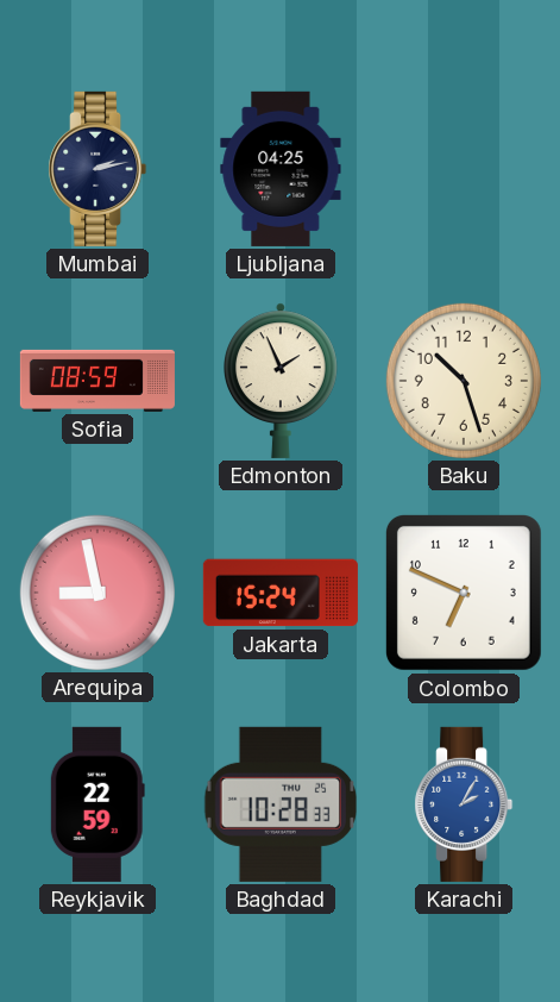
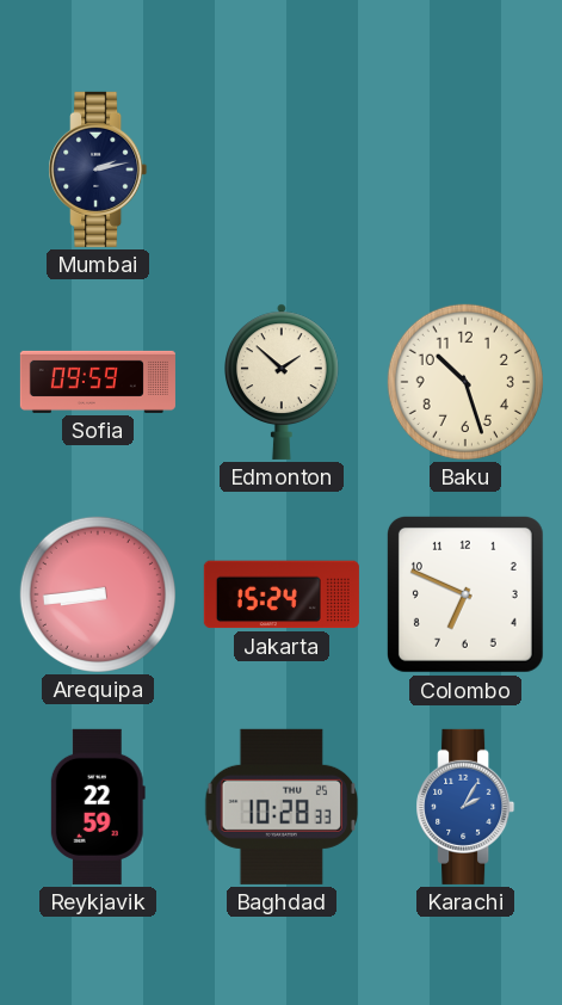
Ljubljana: 04:25 -> none
Sofia: 08:59 -> 09:59
Edmonton: 1:56 -> 1:52
Arequipa: 8:58 -> 8:44
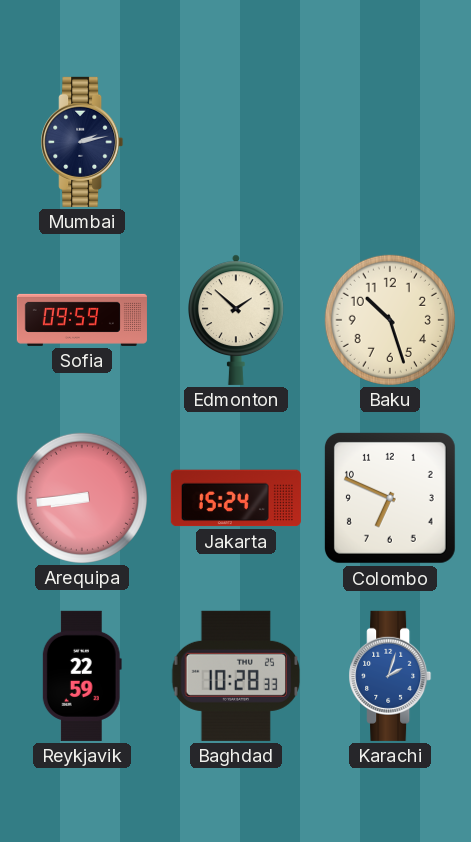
Karachi: 2:05 -> 2:03
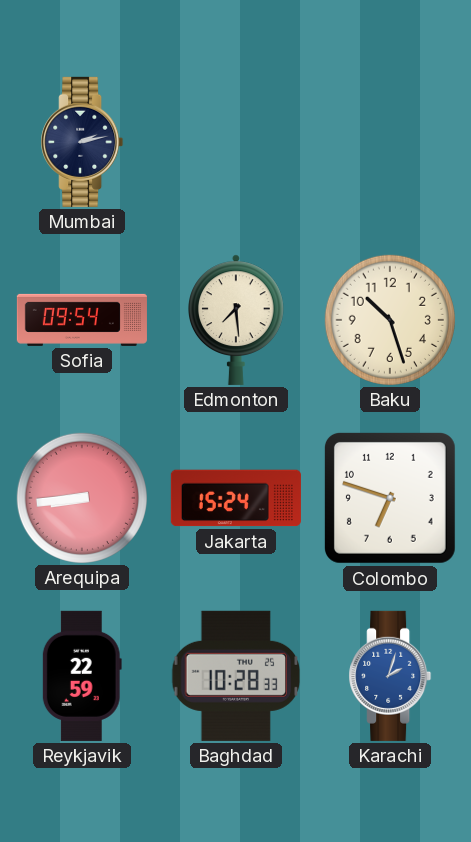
Sofia: 09:59 -> 09:54
Edmonton: 1:52 -> 7:29
Colombo: 6:49 -> 6:48
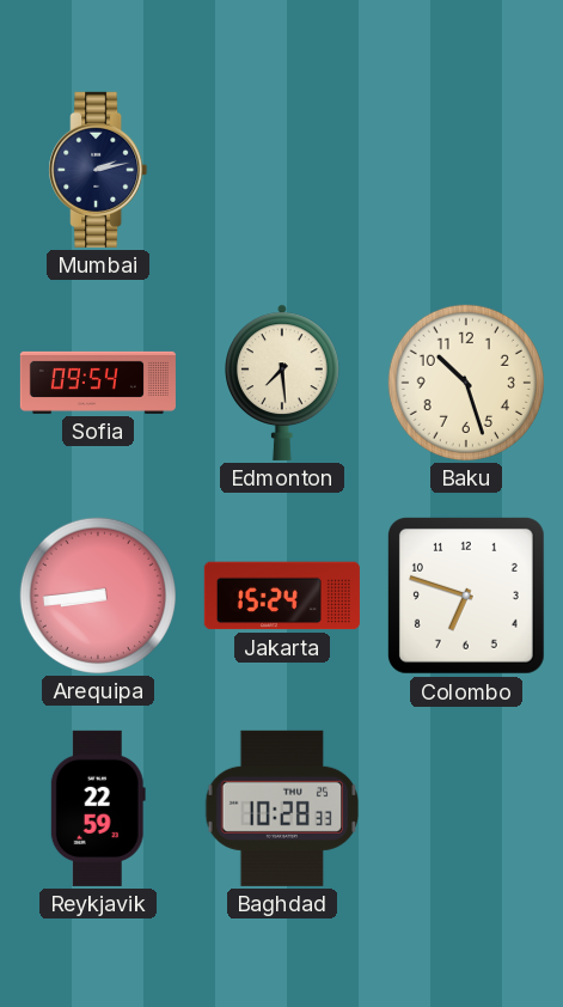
Karachi: 2:03 -> none
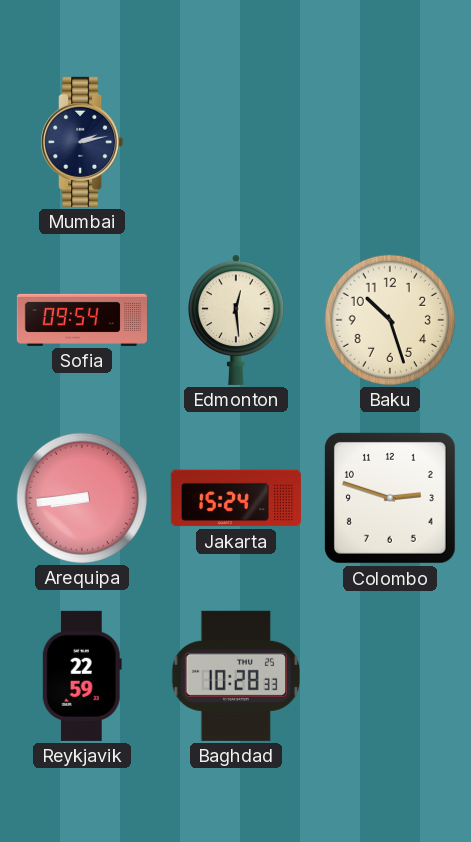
Edmonton: 7:29 -> 12:29
Colombo: 6:48 -> 2:48
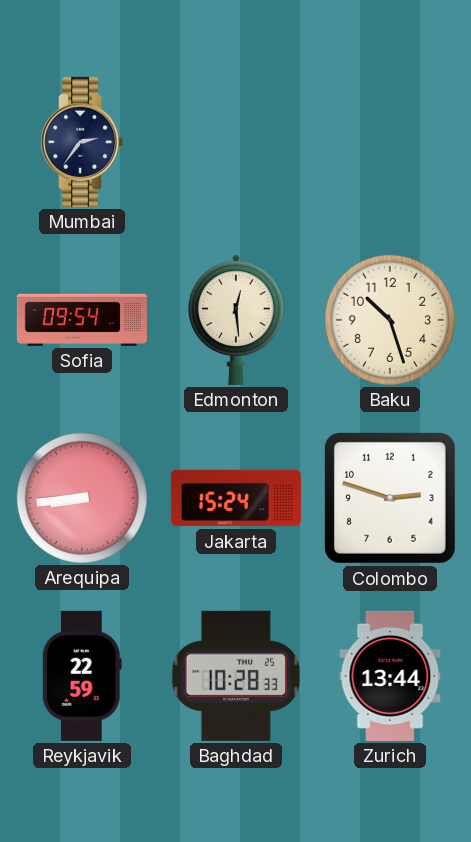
Mumbai: 2:13 -> 2:36
Zurich: none -> 13:44
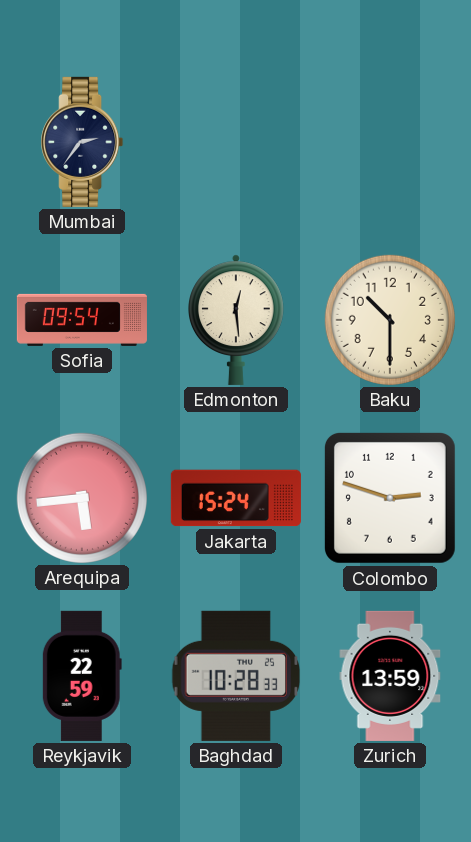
Baku: 10:27 -> 10:30
Arequipa: 8:44 -> 5:44
Zurich: 13:44 -> 13:59
